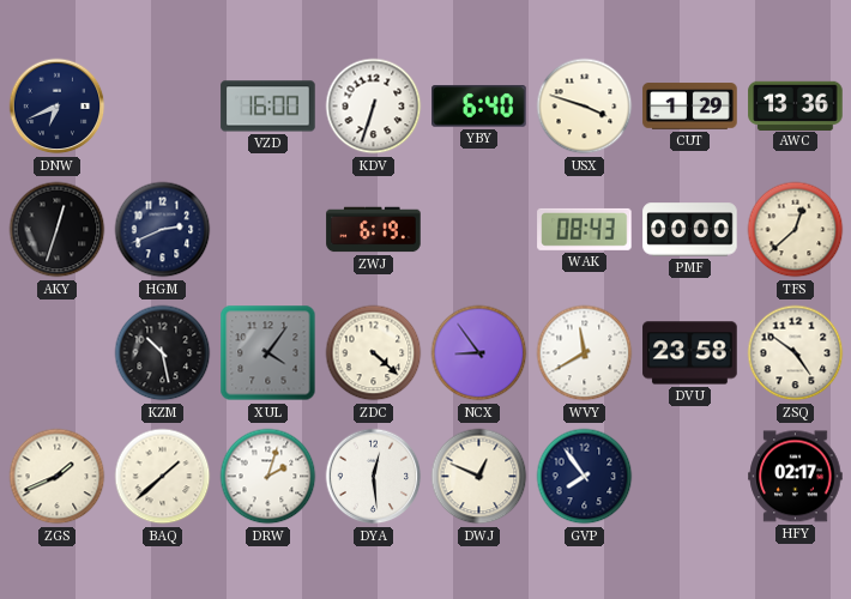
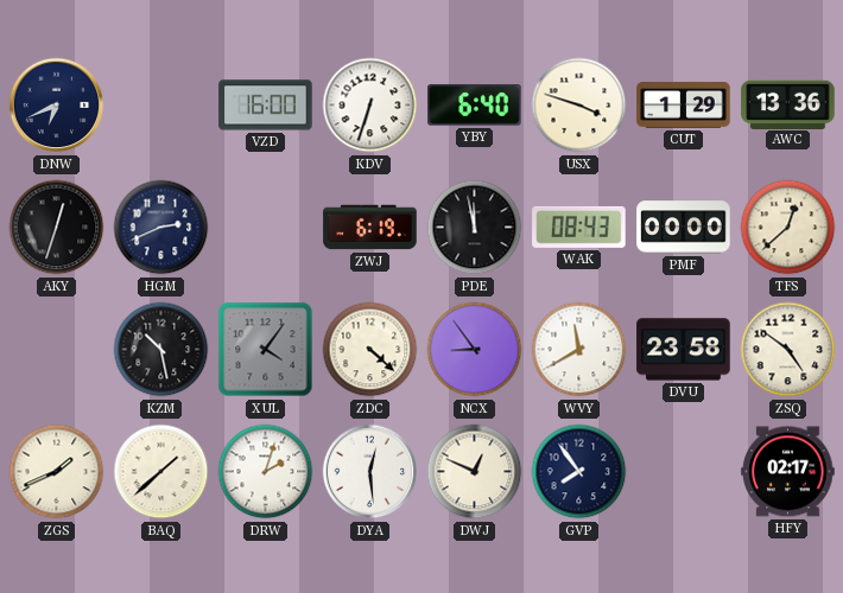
PDE: none -> 11:58
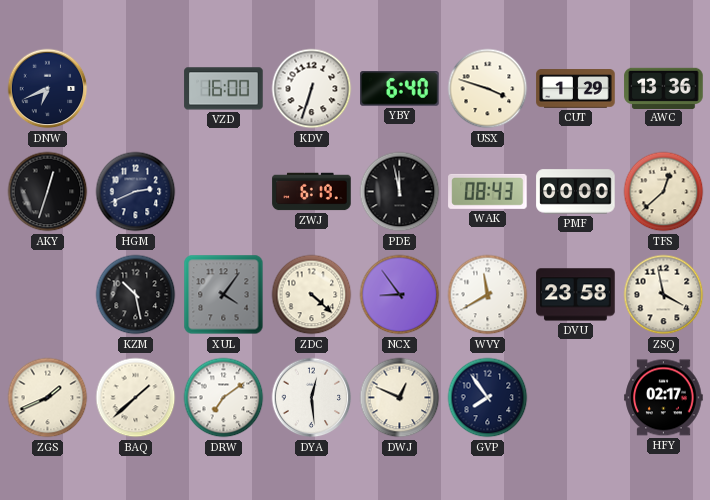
ZSQ: 4:51 -> 3:58
DRW: 2:03 -> 7:09
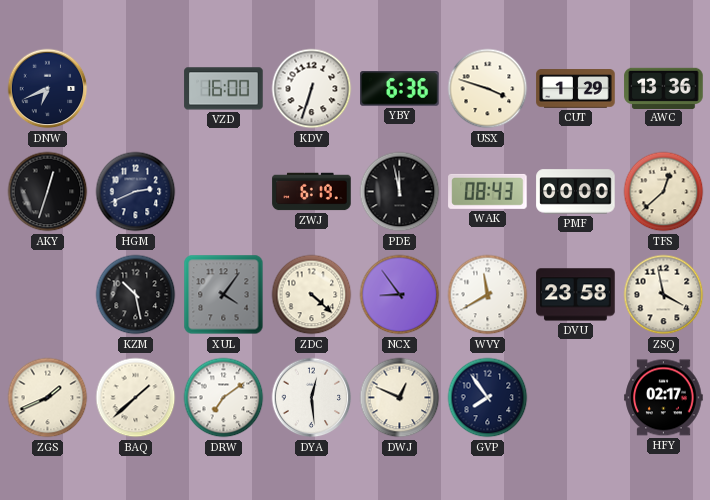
YBY: 6:40 -> 6:36
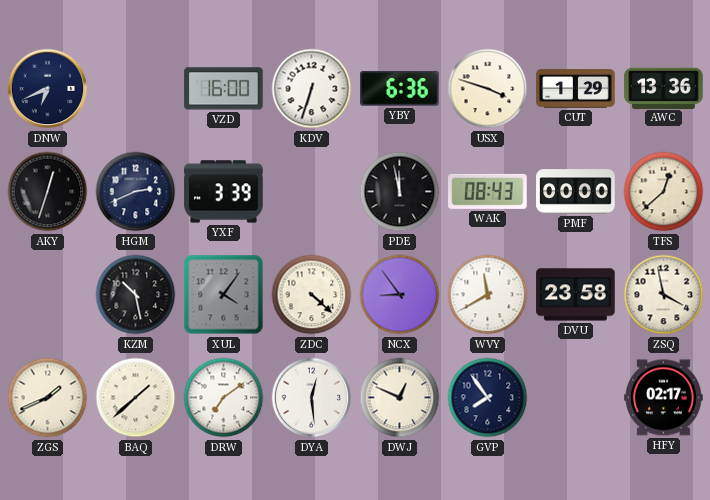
YXF: none -> 3:39
ZWJ: 6:19 -> none
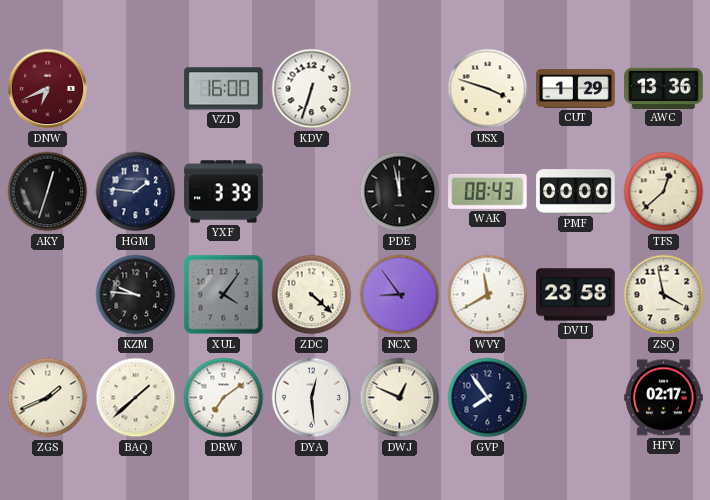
DNW dial: navy -> burgundy
YBY: 6:36 -> none
HGM: 2:41 -> 1:46
KZM: 10:28 -> 9:46
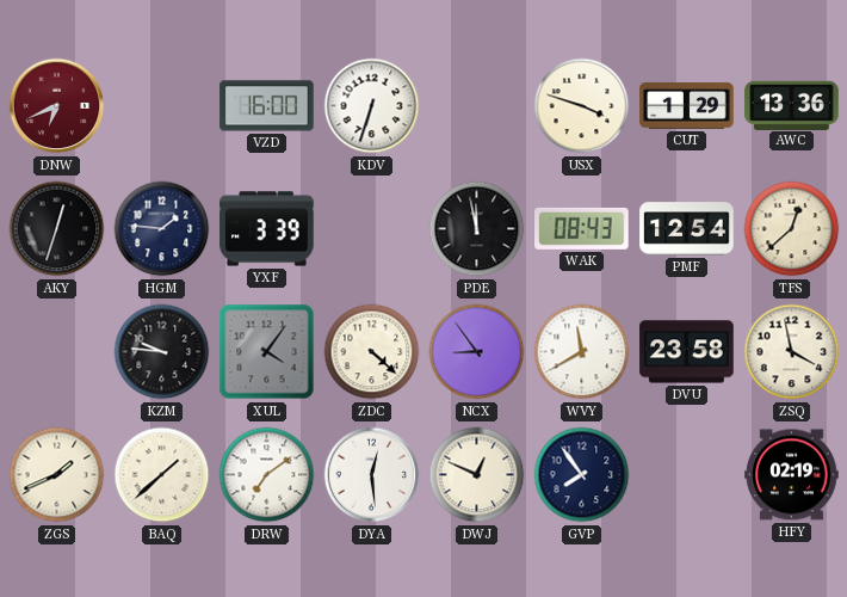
PMF: 00:00 -> 12:54
HFY: 02:17 -> 02:19
